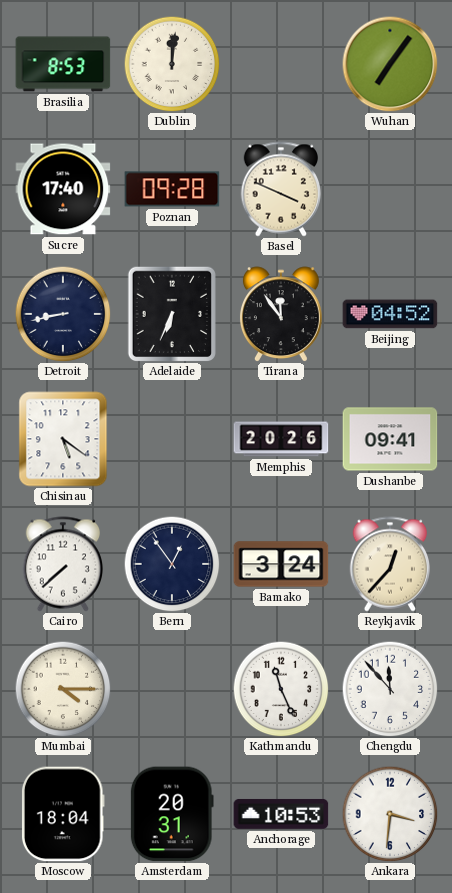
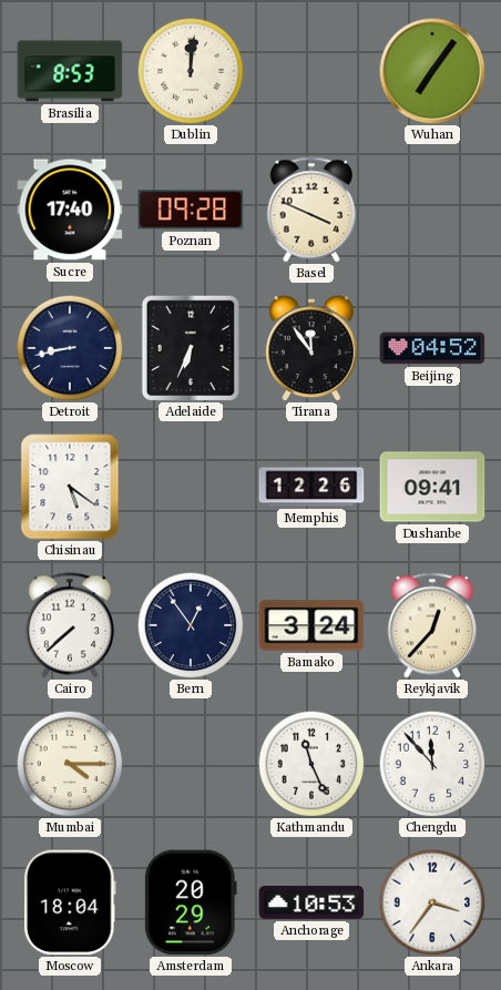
Memphis: 20:26 -> 12:26
Amsterdam: 20:31 -> 20:29
Ankara: 3:31 -> 3:36
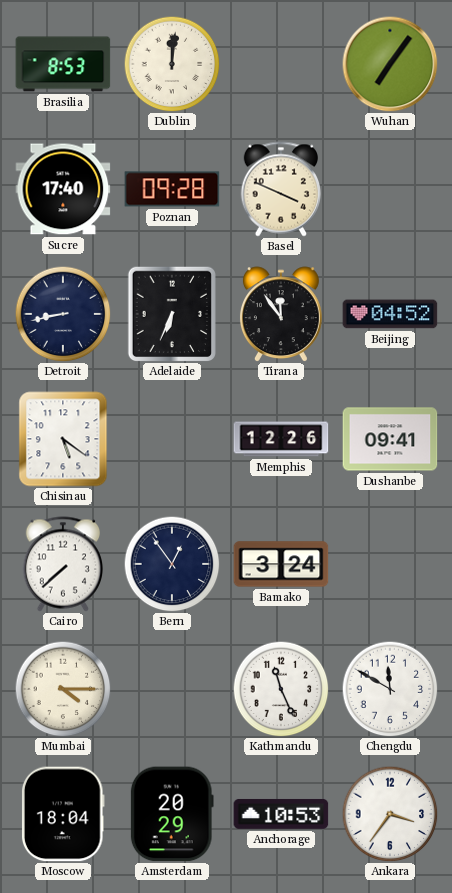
Reykjavik: 12:37 -> none
Chengdu: 11:53 -> 11:50
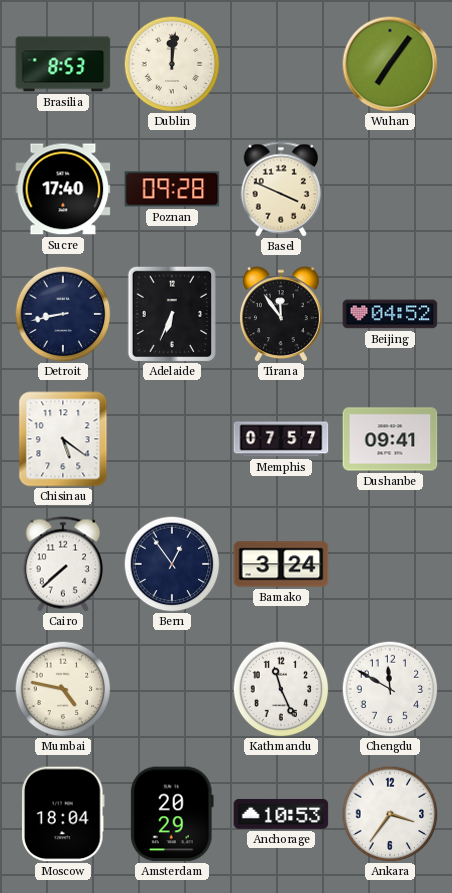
Memphis: 12:26 -> 07:57
Mumbai: 4:15 -> 4:47
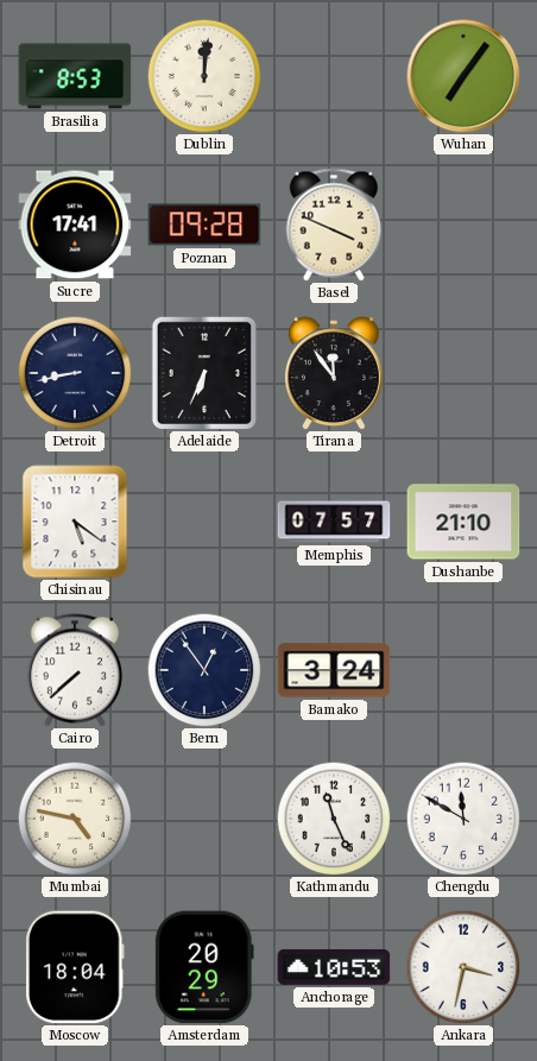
Sucre: 17:40 -> 17:41
Beijing: 04:52 -> none
Dushanbe: 09:41 -> 21:10
Ankara: 3:36 -> 3:32
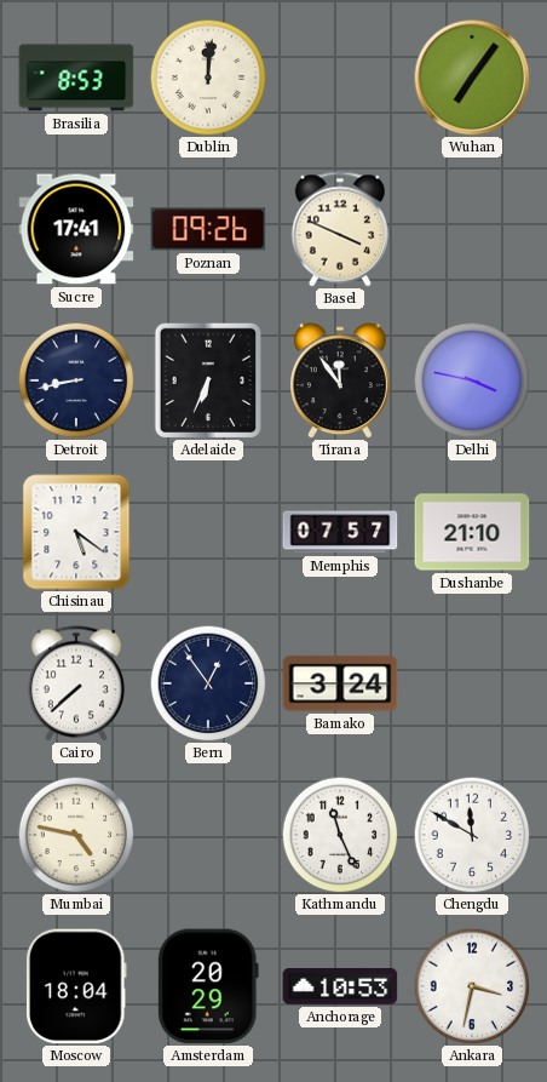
Poznan: 09:28 -> 09:26
Delhi: none -> 3:47
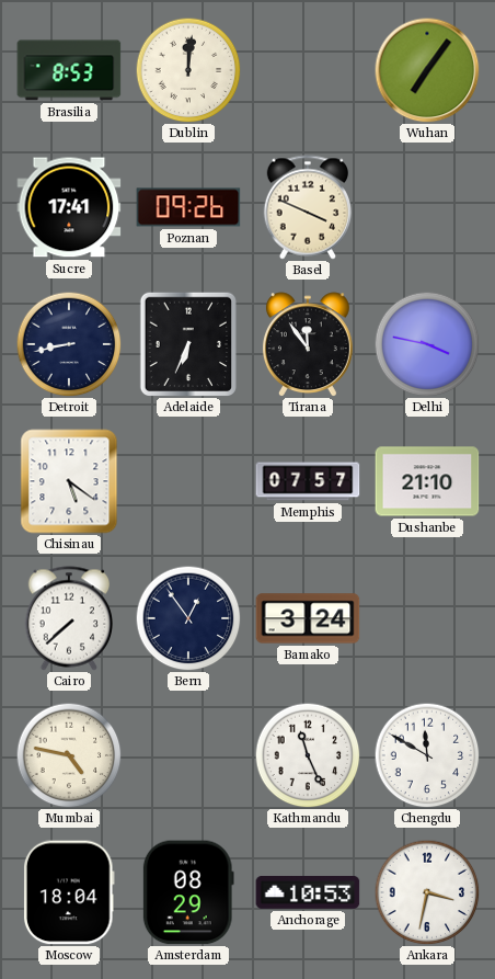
Amsterdam: 20:29 -> 08:29
